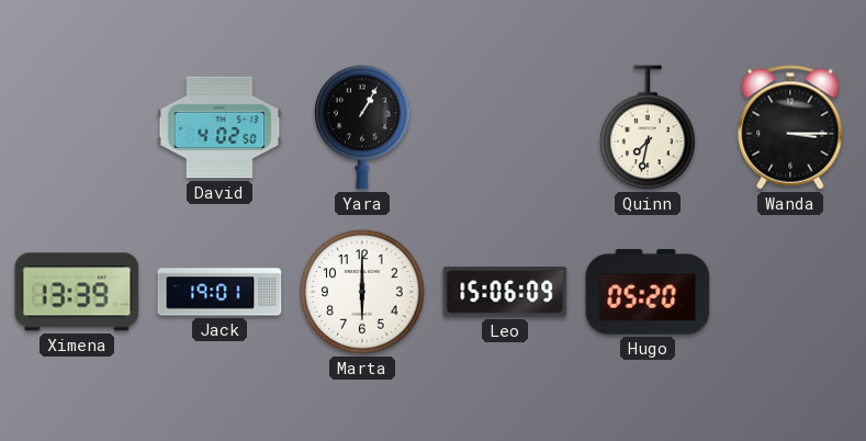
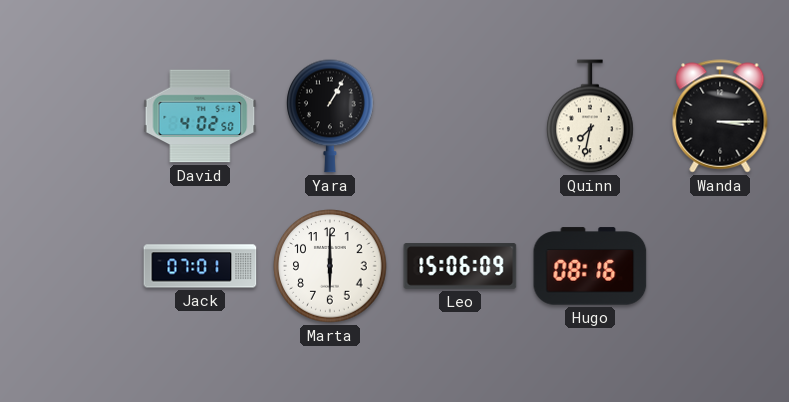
Ximena: 13:39 -> none
Jack: 19:01 -> 07:01
Hugo: 05:20 -> 08:16
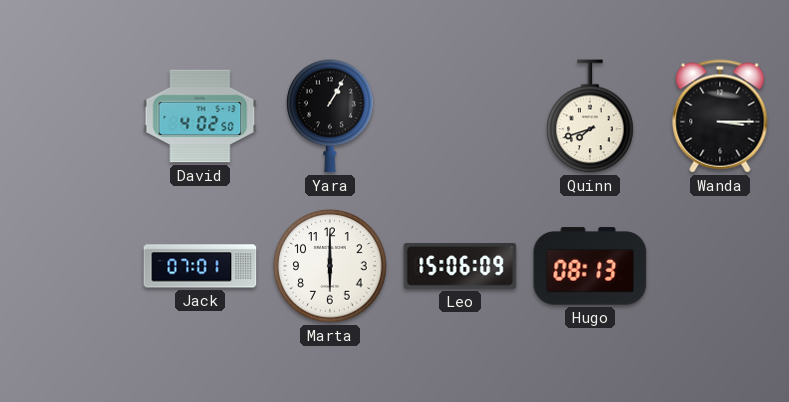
Quinn: 7:32 -> 7:42
Hugo: 08:16 -> 08:13
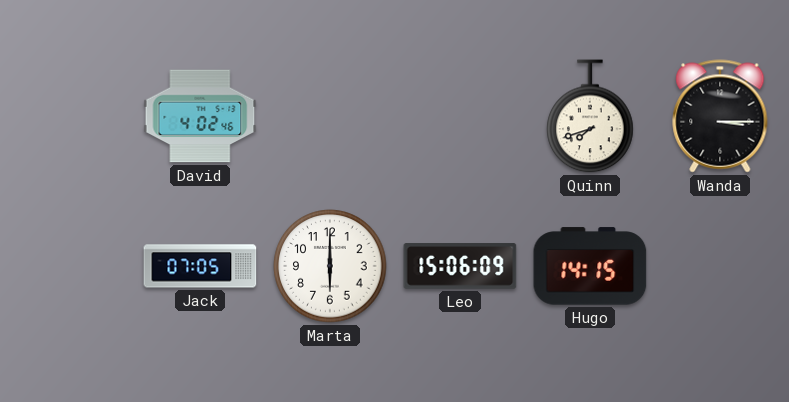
David: 4:02:50 -> 4:02:46
Yara: 1:05 -> none
Jack: 07:01 -> 07:05
Hugo: 08:13 -> 14:15
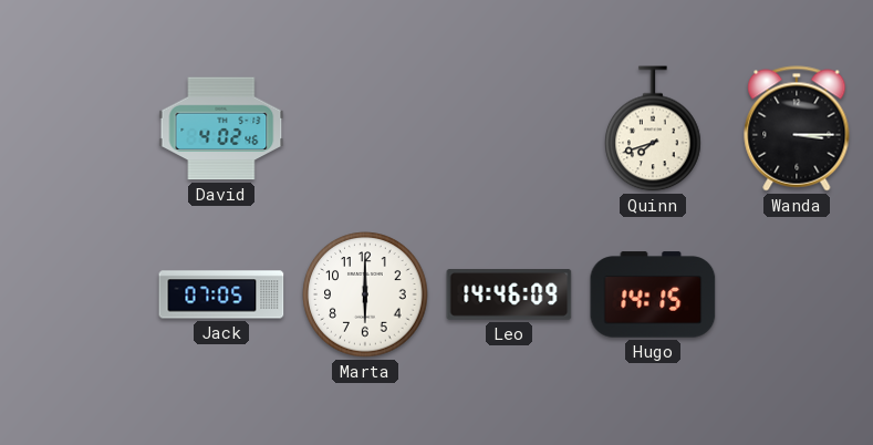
Leo: 15:06 -> 14:46
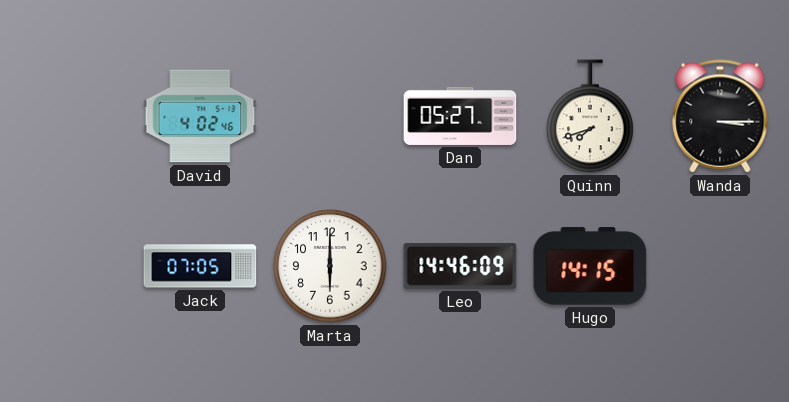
Dan: none -> 05:27
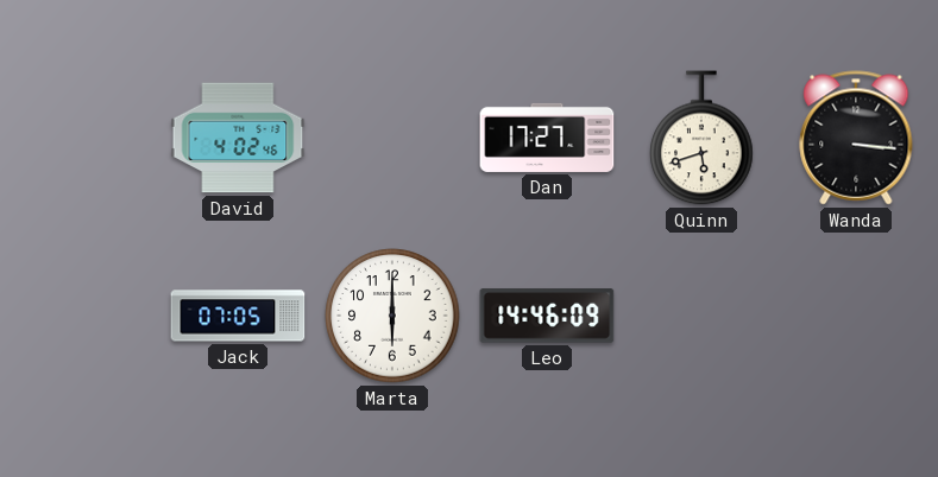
Dan: 05:27 -> 17:27
Quinn: 7:42 -> 5:42
Wanda: 3:15 -> 3:16
Hugo: 14:15 -> none
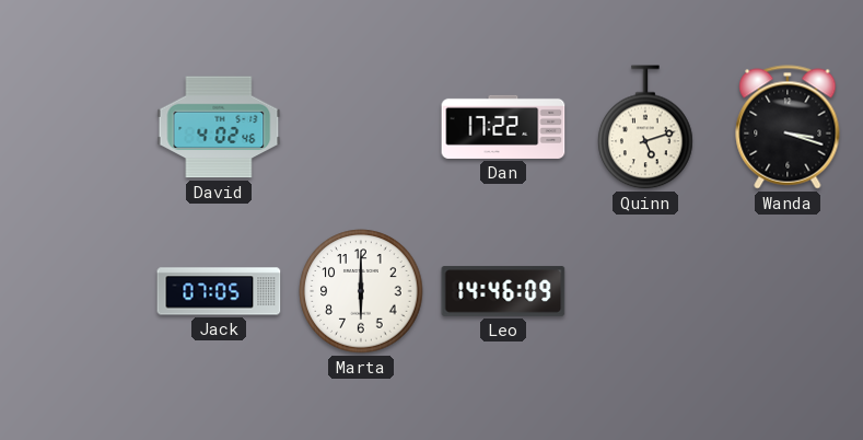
Dan: 17:27 -> 17:22
Quinn: 5:42 -> 5:12
Wanda: 3:16 -> 3:18
